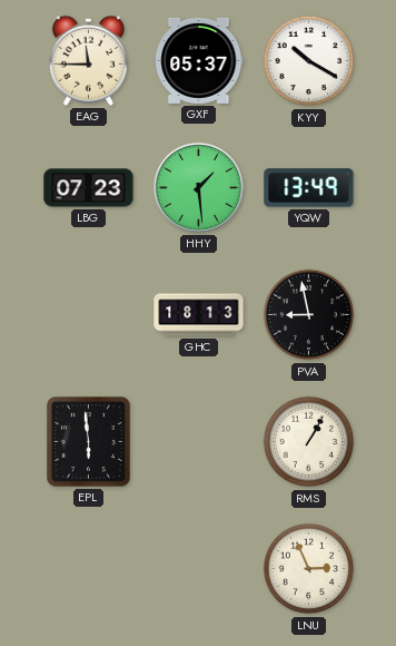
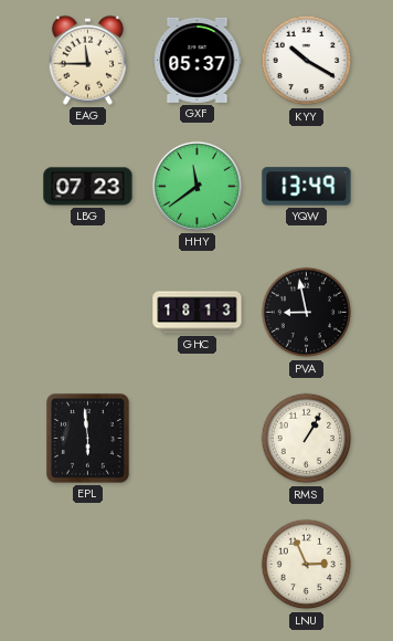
HHY: 1:29 -> 11:39
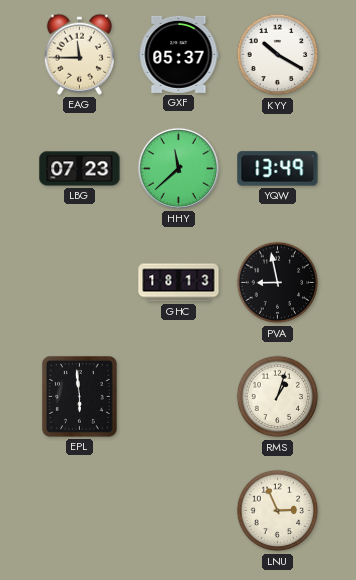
HHY: 11:39 -> 11:38
RMS: 1:05 -> 1:03
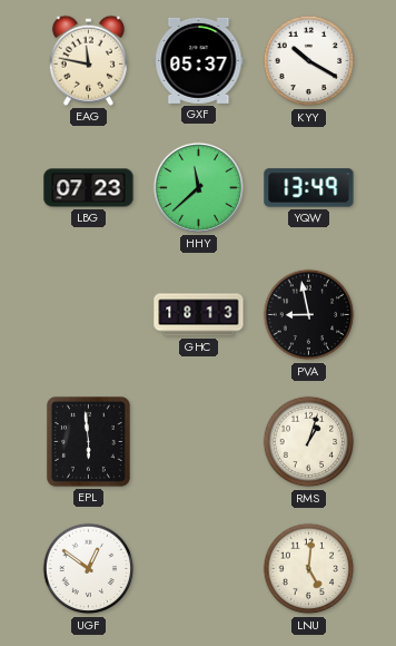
EAG: 11:45 -> 11:47
UGF: none -> 12:51
LNU: 2:56 -> 5:01
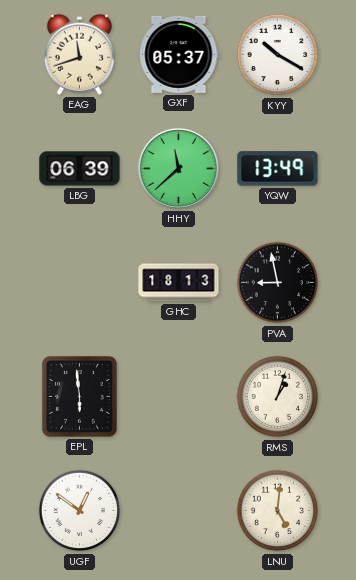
EAG: 11:47 -> 11:42
LBG: 07:23 -> 06:39
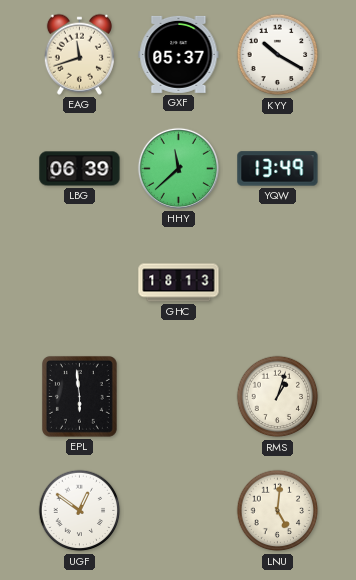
PVA: 8:58 -> none
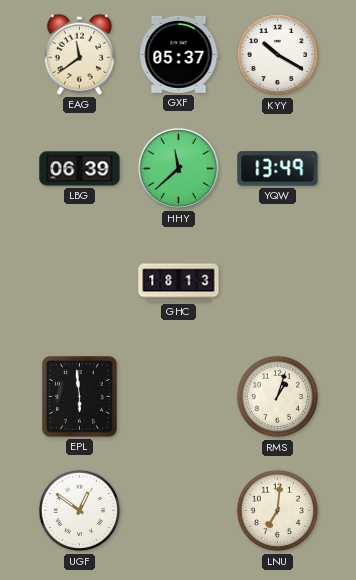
EAG: 11:42 -> 11:39
LNU: 5:01 -> 7:01
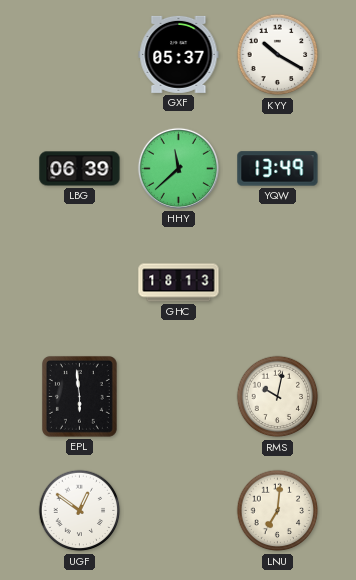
EAG: 11:39 -> none
RMS: 1:03 -> 10:02
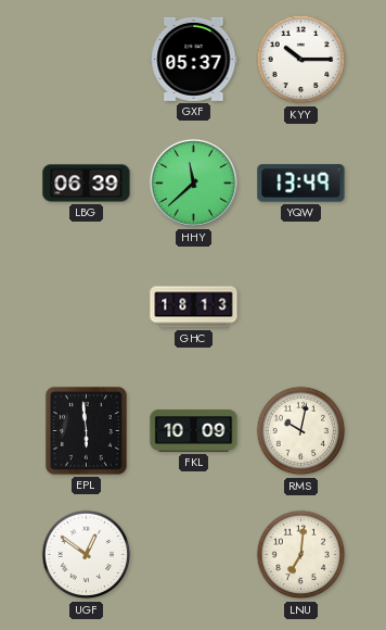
KYY: 10:20 -> 10:15
FKL: none -> 10:09
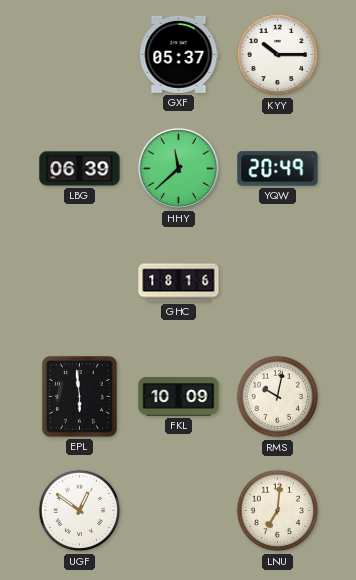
YQW: 13:49 -> 20:49
GHC: 18:13 -> 18:16
